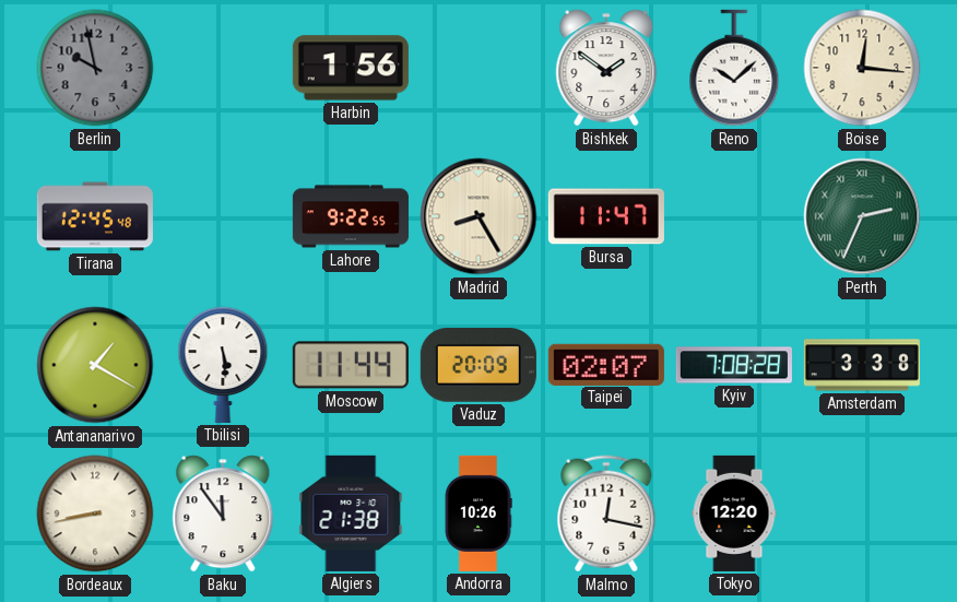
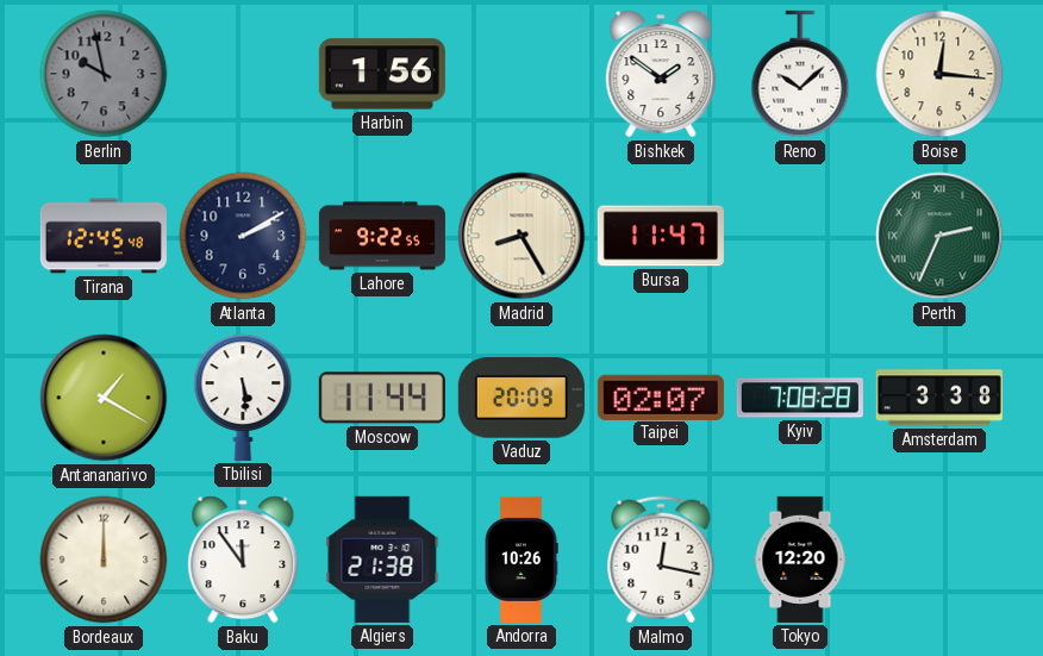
Atlanta: none -> 2:10
Bordeaux: 8:43 -> 12:00
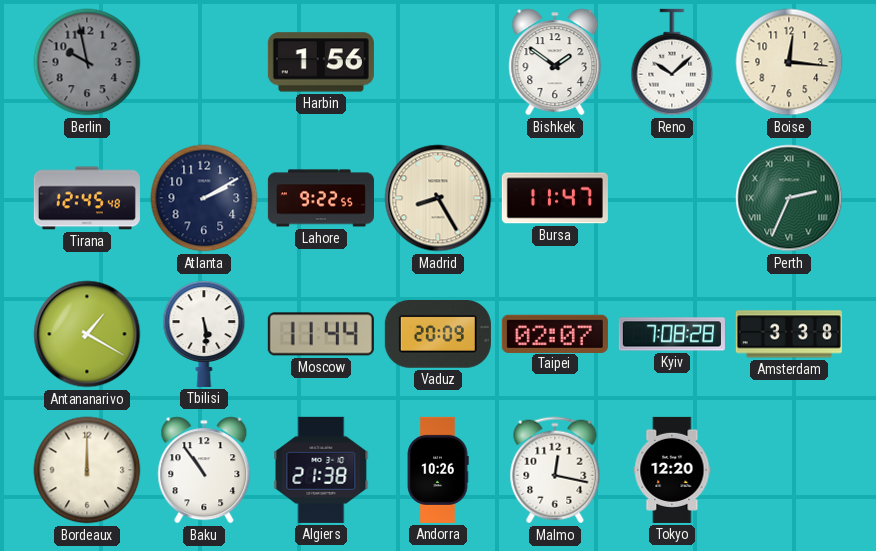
Baku: 11:54 -> 10:54
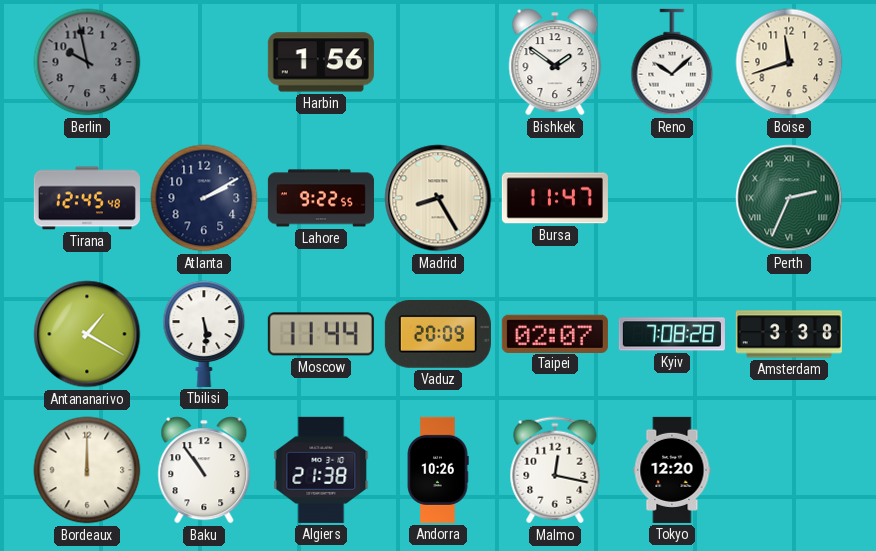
Boise: 12:16 -> 11:42
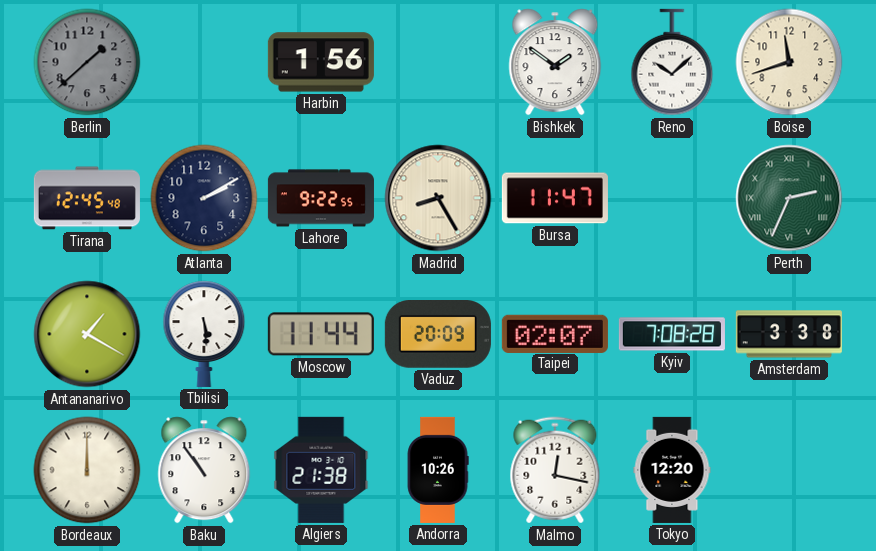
Berlin: 9:58 -> 1:38
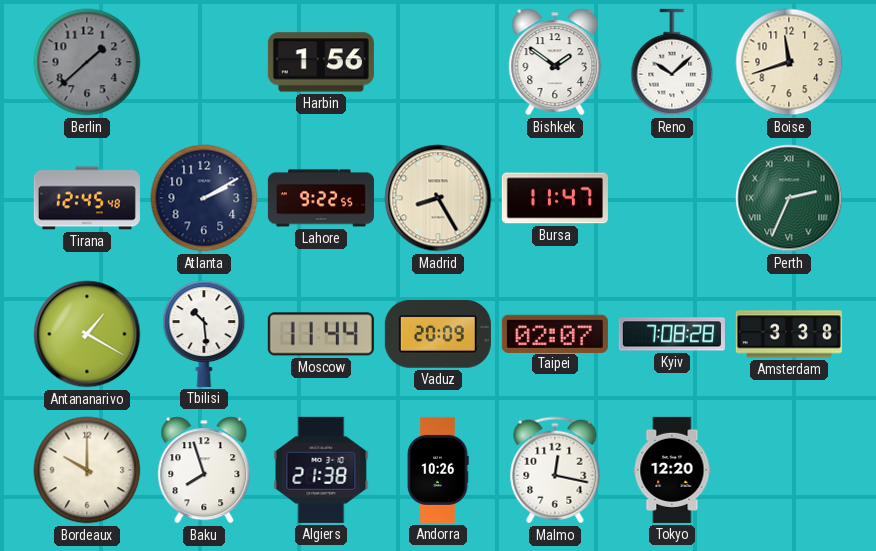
Tbilisi: 5:29 -> 10:29
Bordeaux: 12:00 -> 10:00
Baku: 10:54 -> 7:57
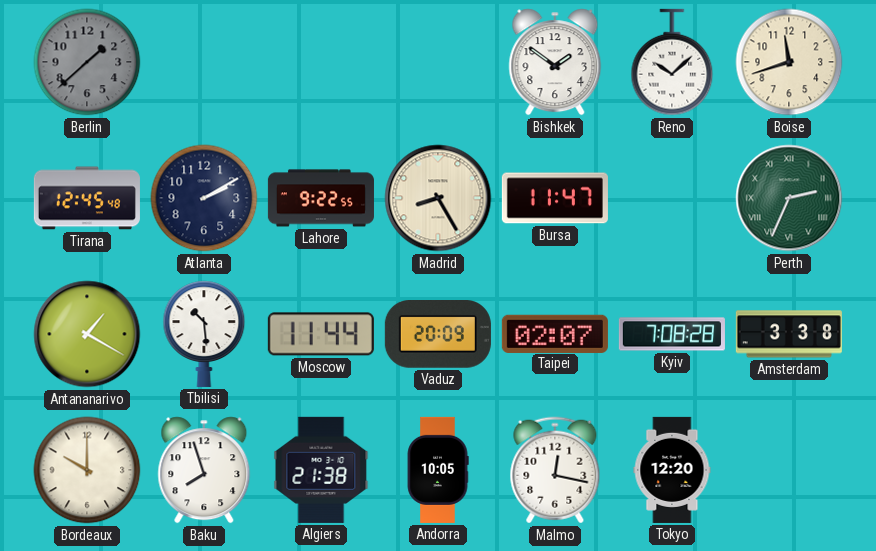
Harbin: 1:56 -> none
Andorra: 10:26 -> 10:05
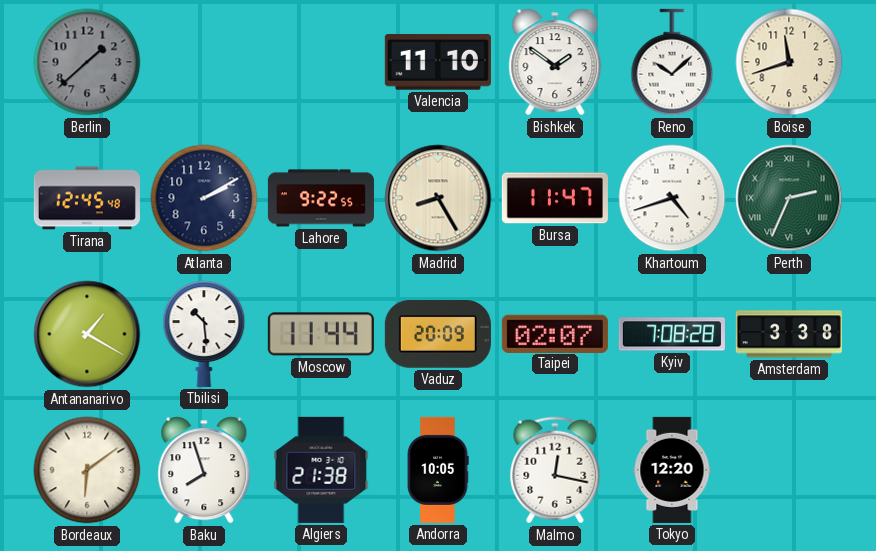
Valencia: none -> 11:10
Khartoum: none -> 4:42
Bordeaux: 10:00 -> 6:09
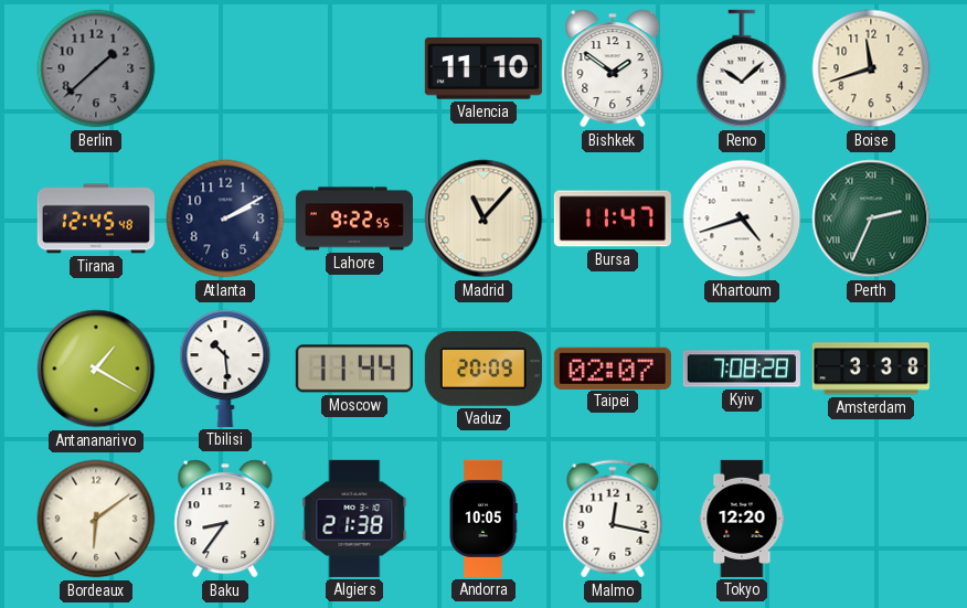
Madrid: 8:25 -> 11:07
Baku: 7:57 -> 8:36
